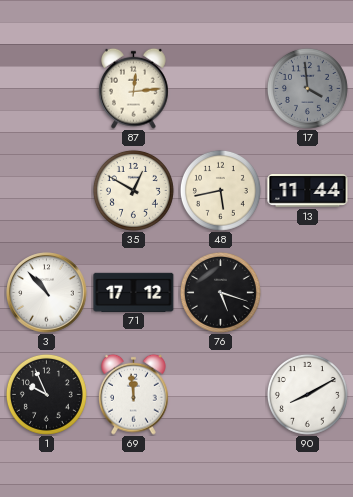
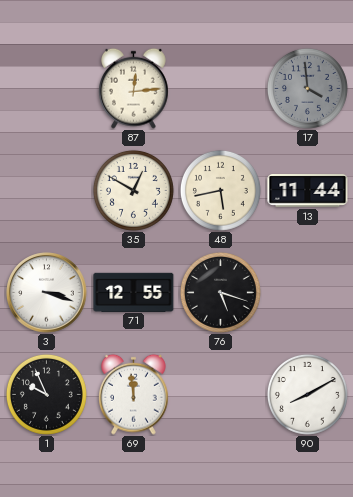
3: 10:53 -> 3:18
71: 17:12 -> 12:55
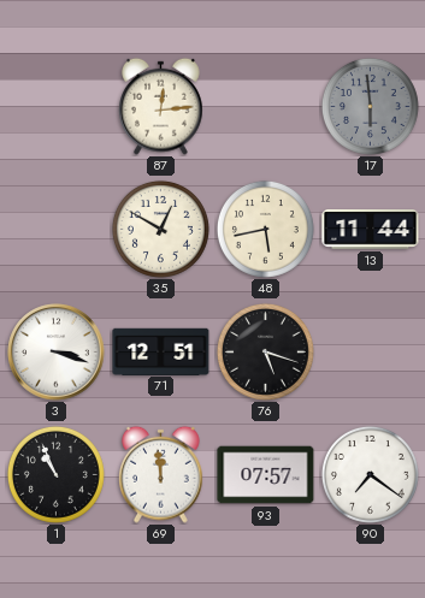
17: 3:59 -> 5:59
71: 12:55 -> 12:51
1: 9:56 -> 10:56
93: none -> 07:57
90: 8:10 -> 7:21
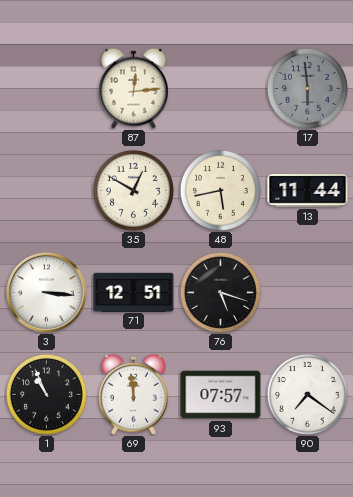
3: 3:18 -> 3:16
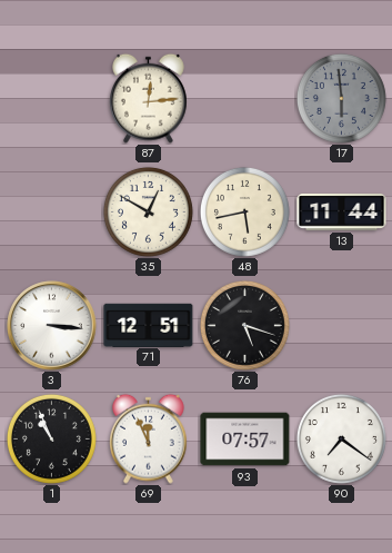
69: 11:59 -> 11:56
